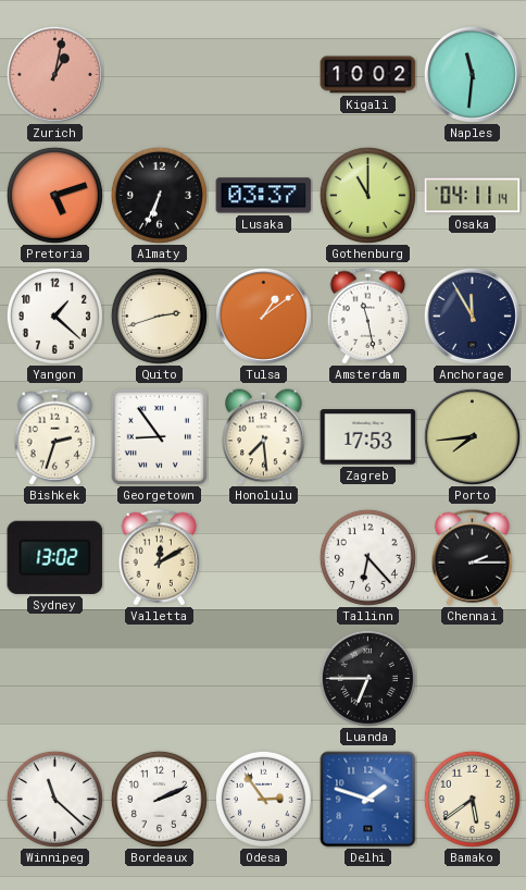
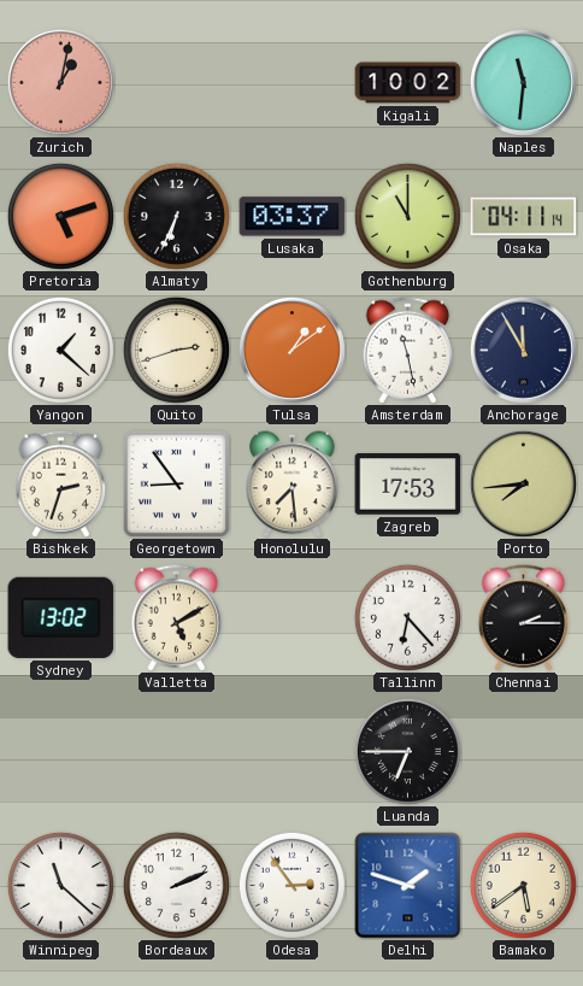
Valletta: 12:10 -> 5:10
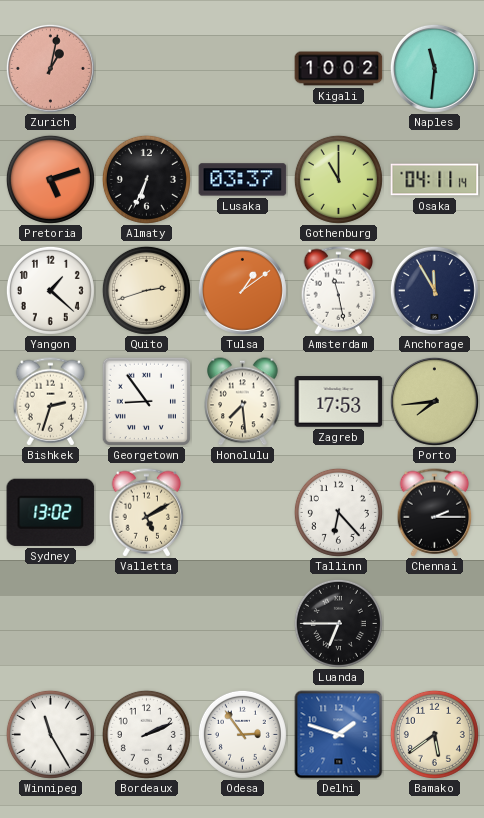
Winnipeg: 11:22 -> 11:25
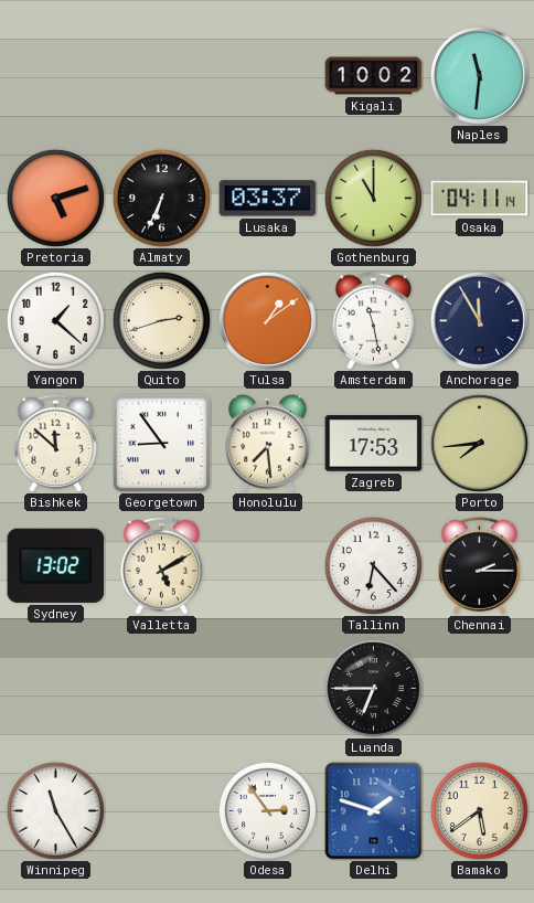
Zurich: 1:02 -> none
Bishkek: 2:33 -> 11:52
Bordeaux: 2:11 -> none
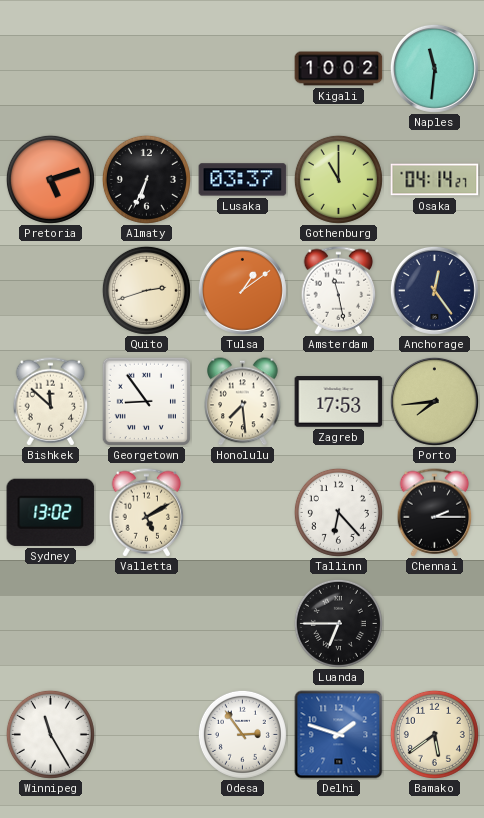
Osaka: 04:11 -> 04:14
Yangon: 1:22 -> none
Anchorage: 11:55 -> 12:24
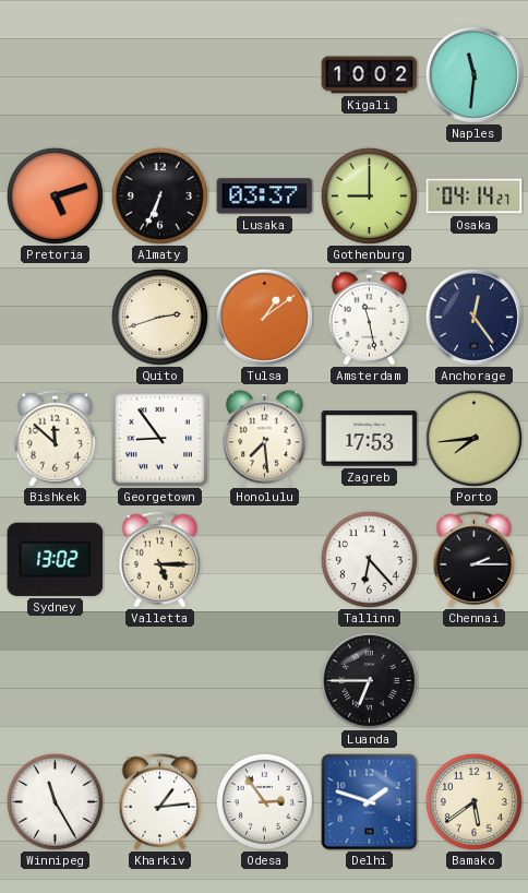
Gothenburg: 11:00 -> 9:00
Valletta: 5:10 -> 5:15
Kharkiv: none -> 1:14
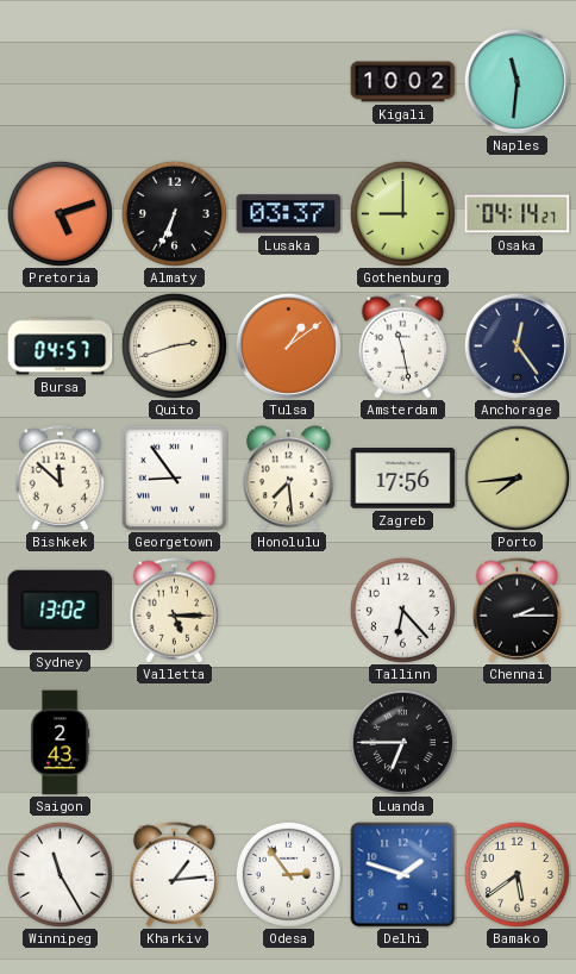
Bursa: none -> 04:57
Zagreb: 17:53 -> 17:56
Saigon: none -> 2:43
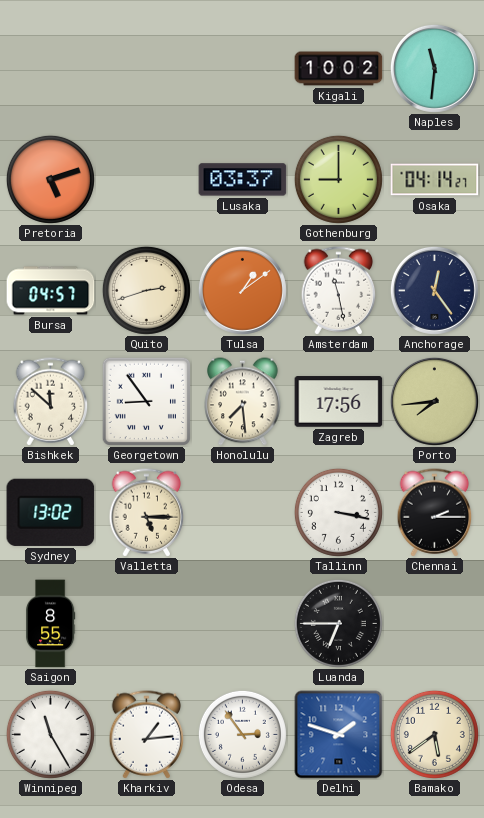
Almaty: 6:34 -> none
Tallinn: 6:23 -> 3:17
Saigon: 2:43 -> 8:55
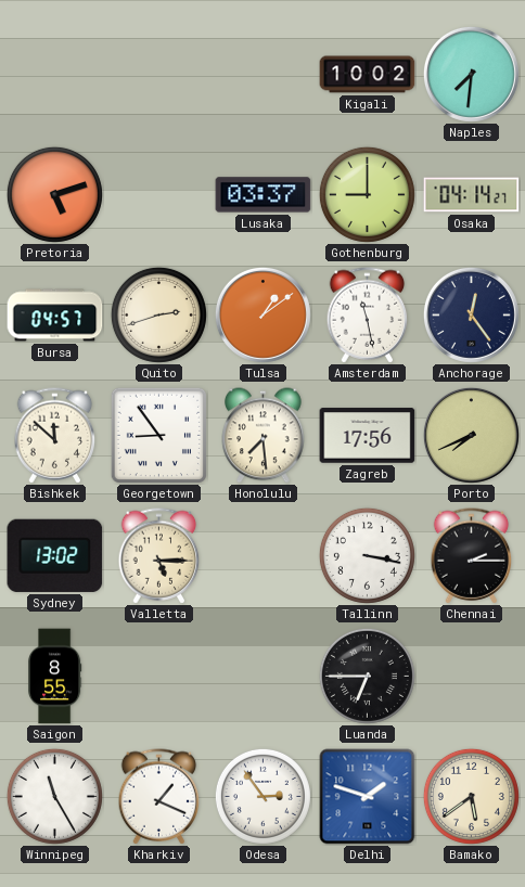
Naples: 11:31 -> 7:31
Porto: 7:44 -> 7:41
Kharkiv: 1:14 -> 1:19
